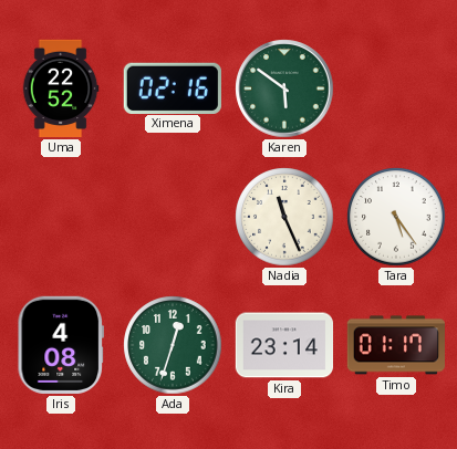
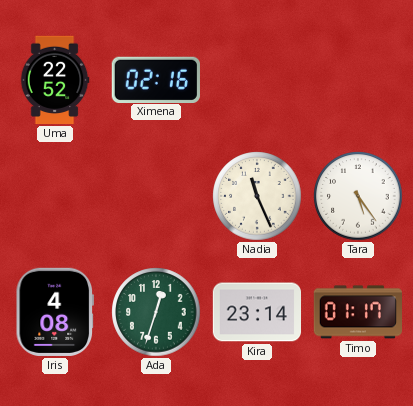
Karen: 5:51 -> none
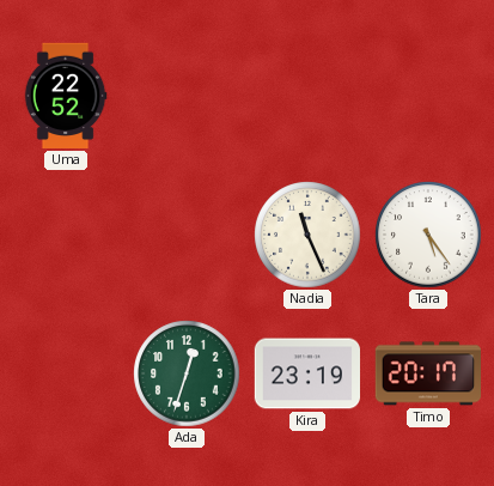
Ximena: 02:16 -> none
Iris: 4:08 -> none
Kira: 23:14 -> 23:19
Timo: 01:17 -> 20:17
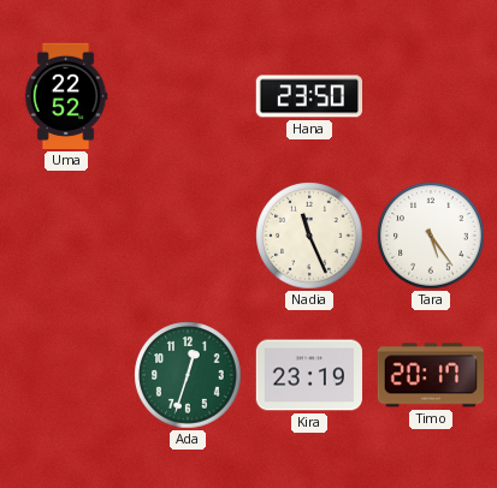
Hana: none -> 23:50
